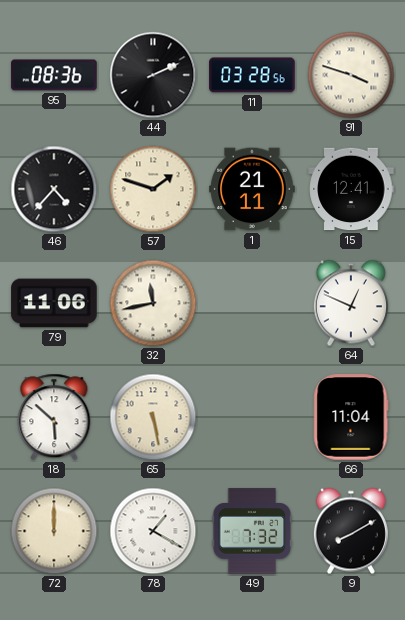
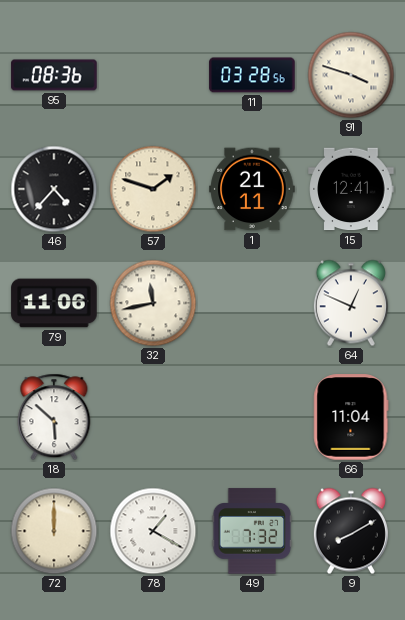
44: 2:11 -> none
65: 5:28 -> none
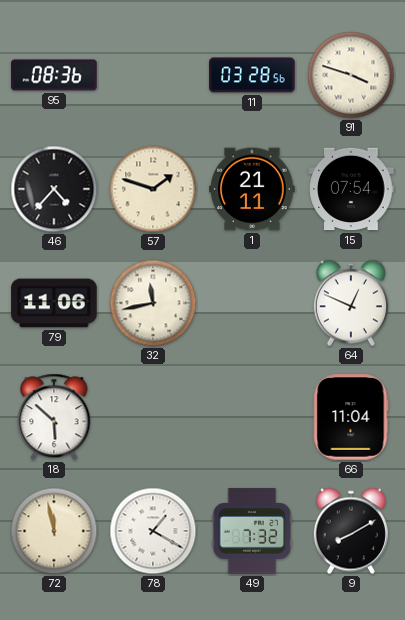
15: 12:41 -> 07:54
72: 12:00 -> 11:58
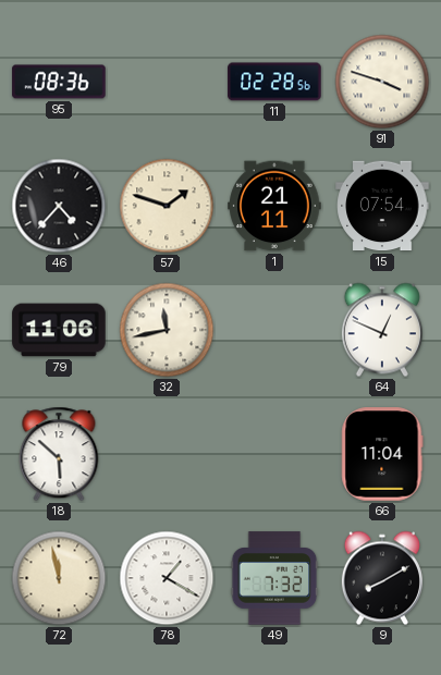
11: 03:28 -> 02:28
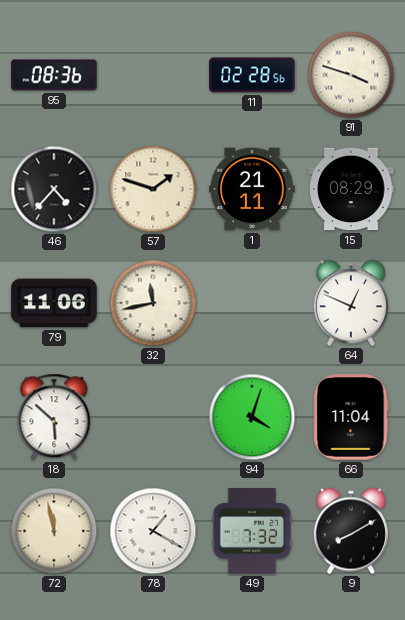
15: 07:54 -> 08:29
94: none -> 4:03
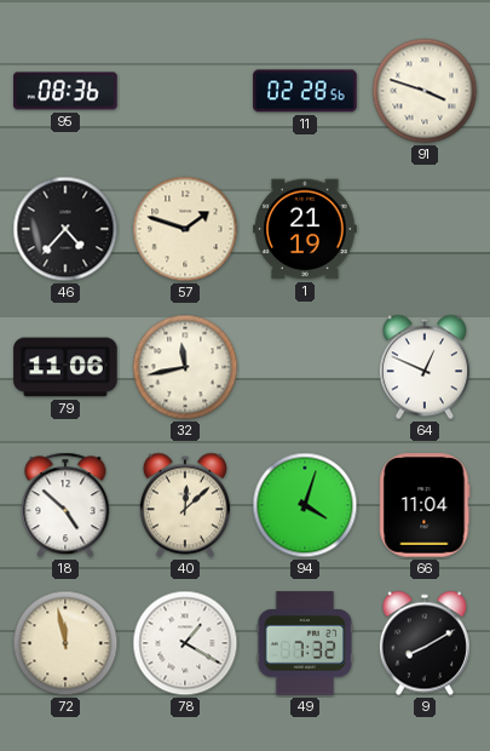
1: 21:11 -> 21:19
15: 08:29 -> none
18: 5:52 -> 4:52
40: none -> 12:08
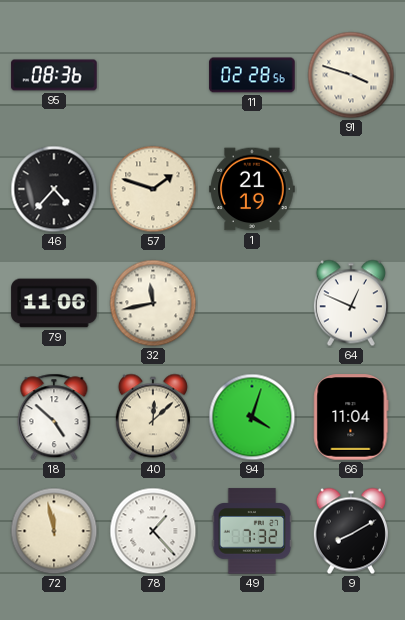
78: 1:20 -> 1:23
